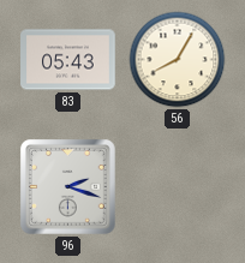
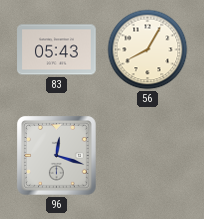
96: 2:18 -> 12:18
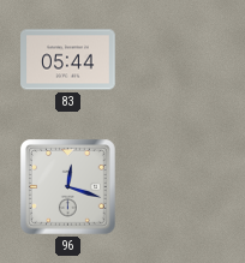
83: 05:43 -> 05:44
56: 8:05 -> none
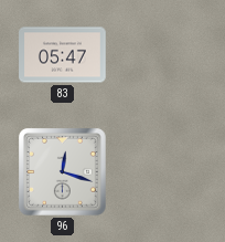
83: 05:44 -> 05:47
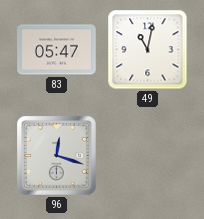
49: none -> 11:02
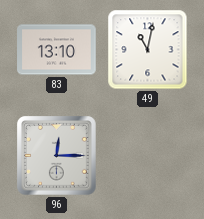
83: 05:47 -> 13:10
96: 12:18 -> 12:15
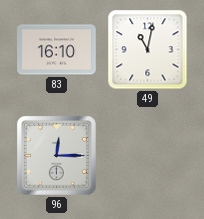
83: 13:10 -> 16:10
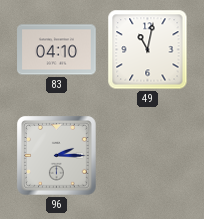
83: 16:10 -> 04:10
96: 12:15 -> 2:15
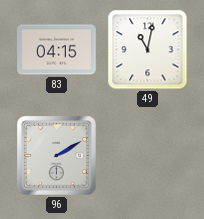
83: 04:10 -> 04:15
96: 2:15 -> 2:10
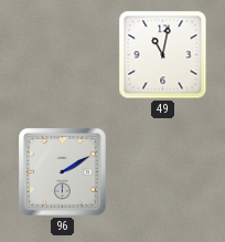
83: 04:15 -> none
